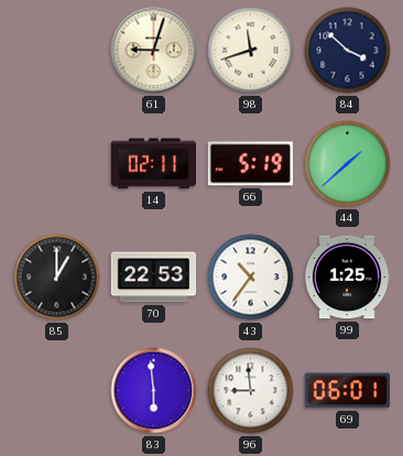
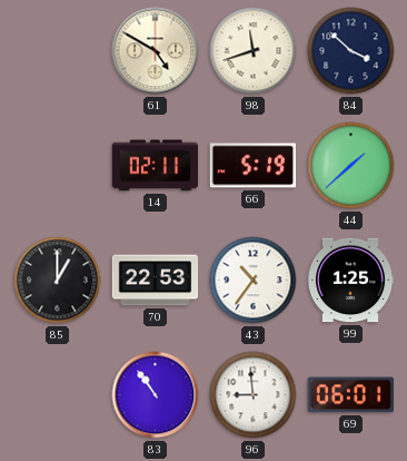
61: 9:03 -> 4:50
83: 5:59 -> 10:54
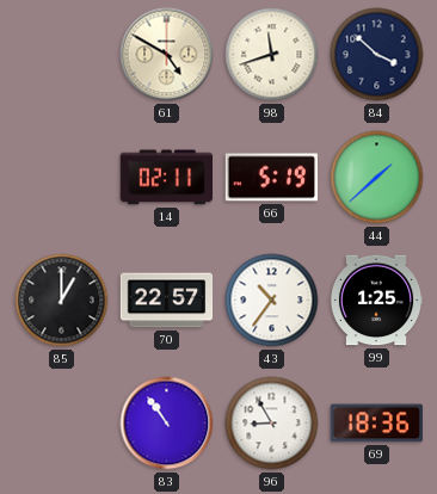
70: 22:53 -> 22:57
96: 8:59 -> 8:55
69: 06:01 -> 18:36
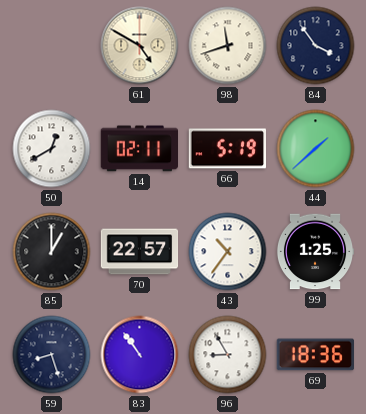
84: 3:52 -> 3:54
50: none -> 12:40
59: none -> 8:27
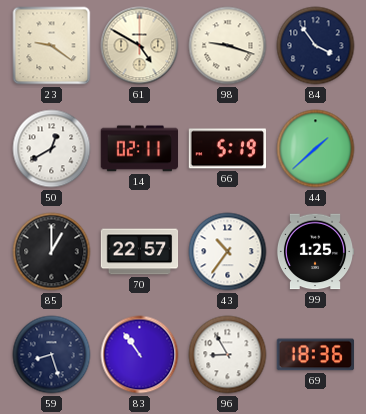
23: none -> 9:21
98: 11:42 -> 9:18
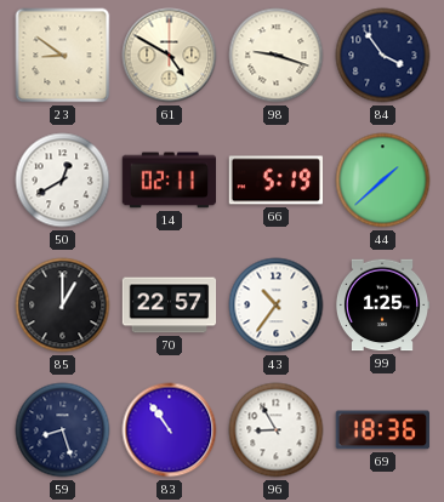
23: 9:21 -> 8:51
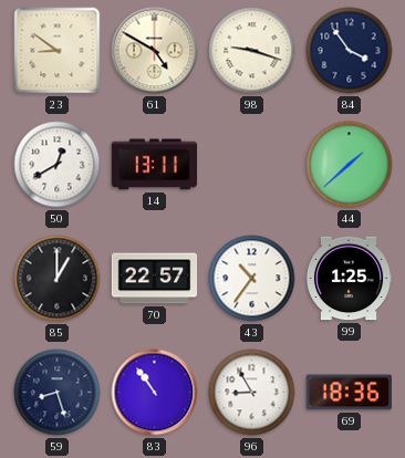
14: 02:11 -> 13:11
66: 5:19 -> none
